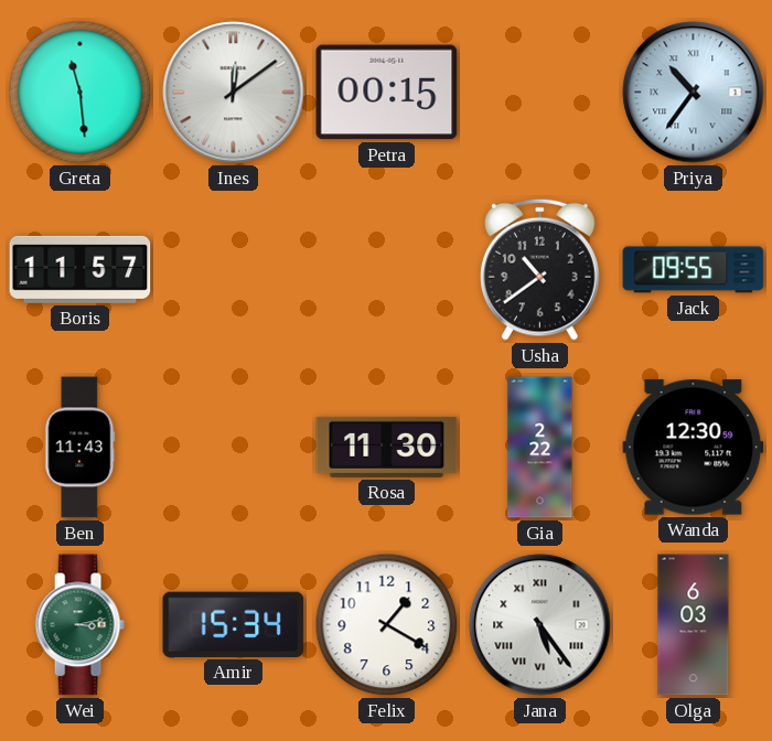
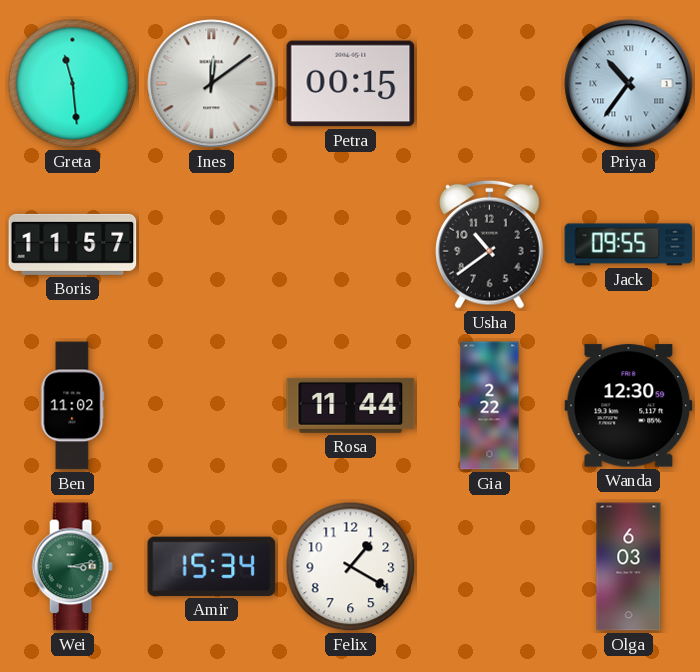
Ben: 11:43 -> 11:02
Rosa: 11:30 -> 11:44
Jana: 5:24 -> none
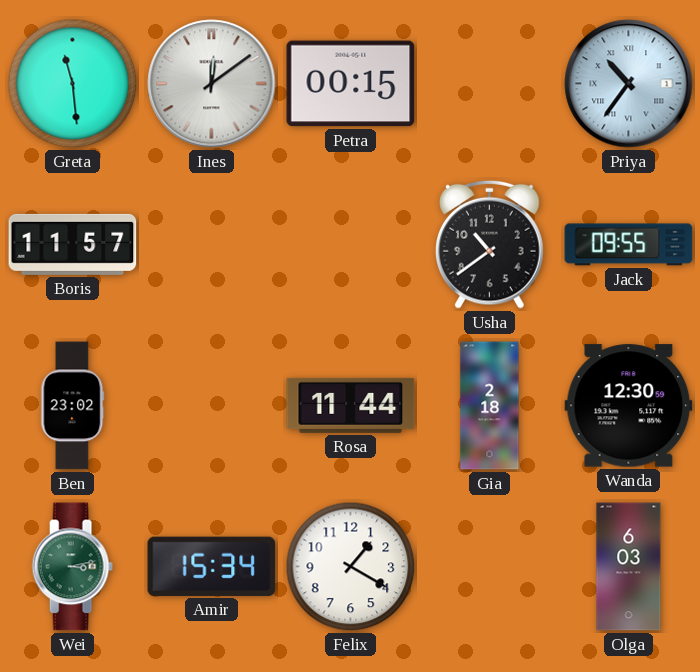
Ben: 11:02 -> 23:02
Gia: 2:22 -> 2:18
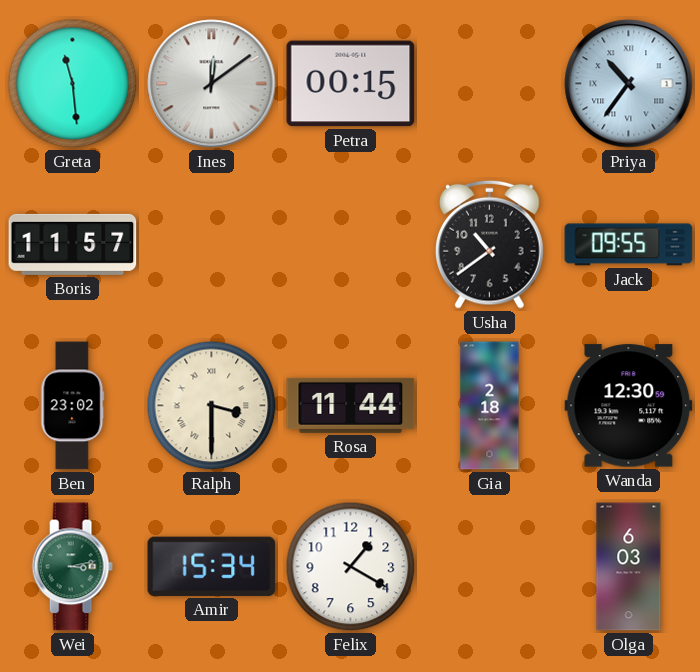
Ralph: none -> 3:30
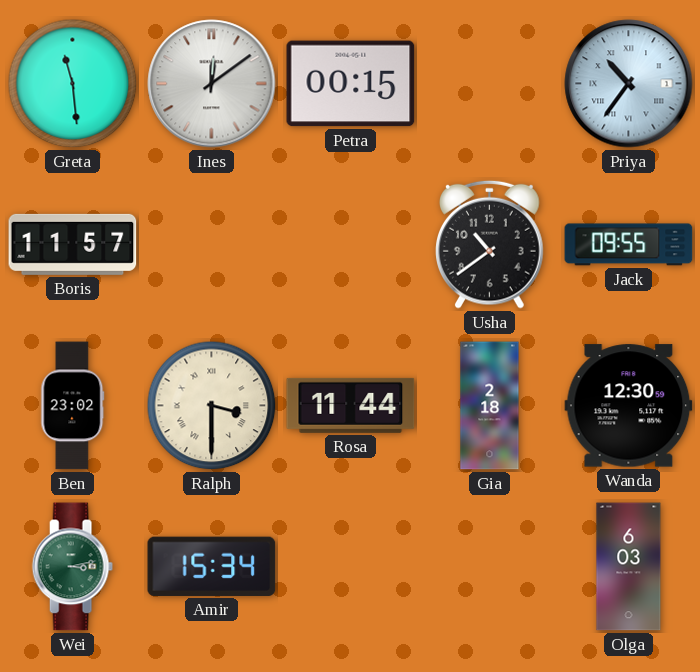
Felix: 1:20 -> none
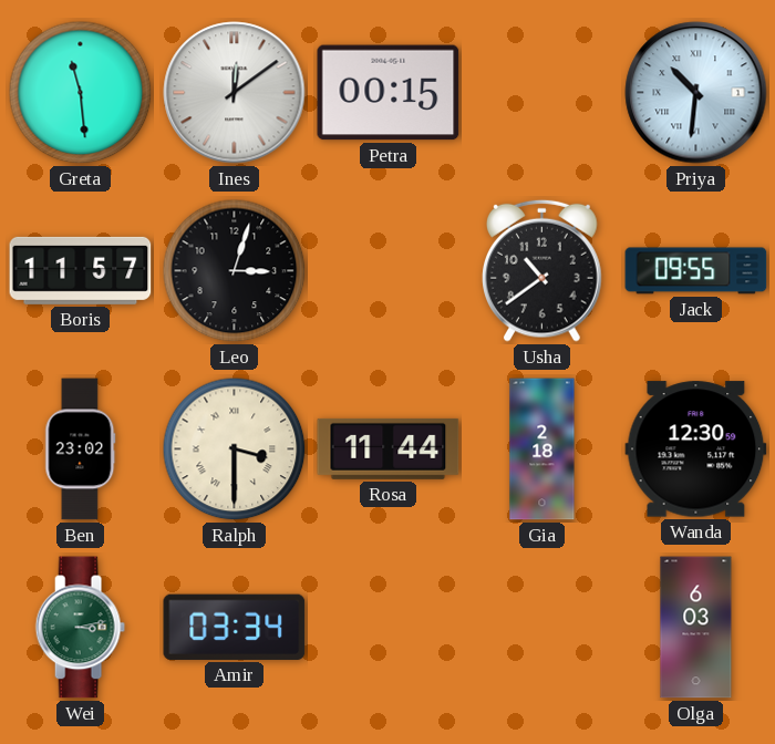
Priya: 10:36 -> 10:31
Leo: none -> 3:03
Amir: 15:34 -> 03:34
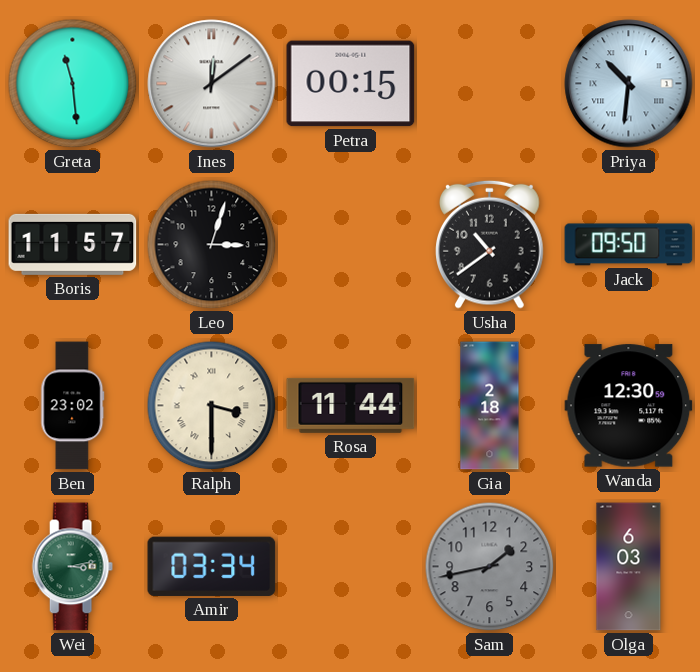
Jack: 09:55 -> 09:50
Sam: none -> 1:43
